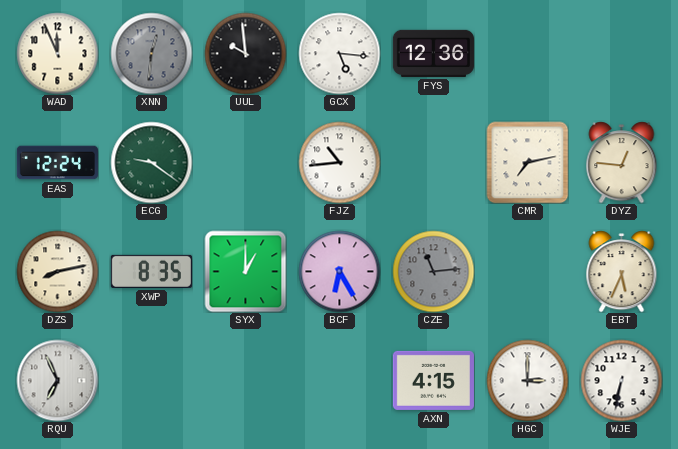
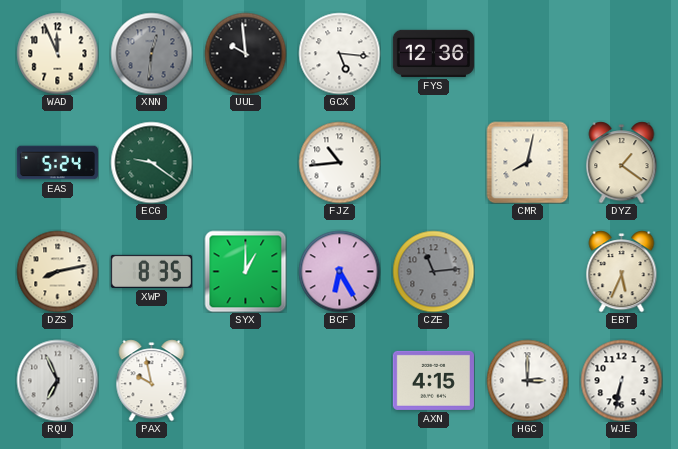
EAS: 12:24 -> 5:24
CMR: 7:13 -> 8:02
DYZ: 12:46 -> 1:21
PAX: none -> 9:58
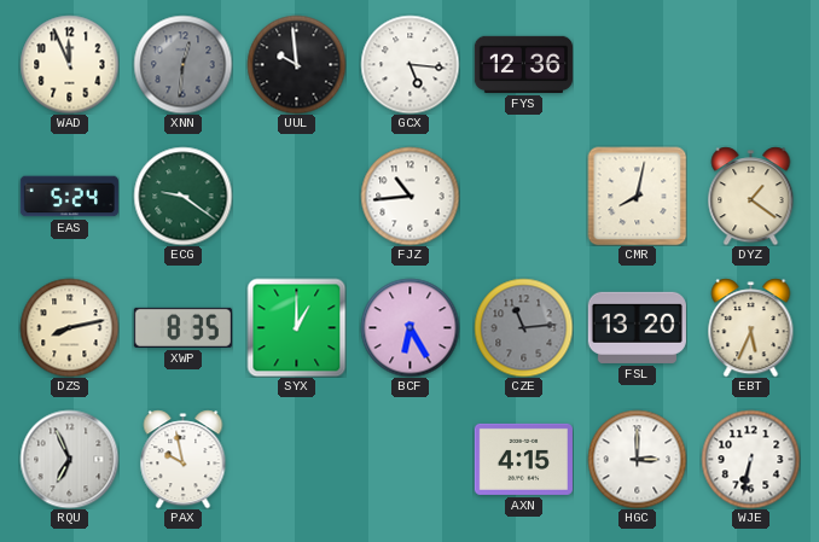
FSL: none -> 13:20
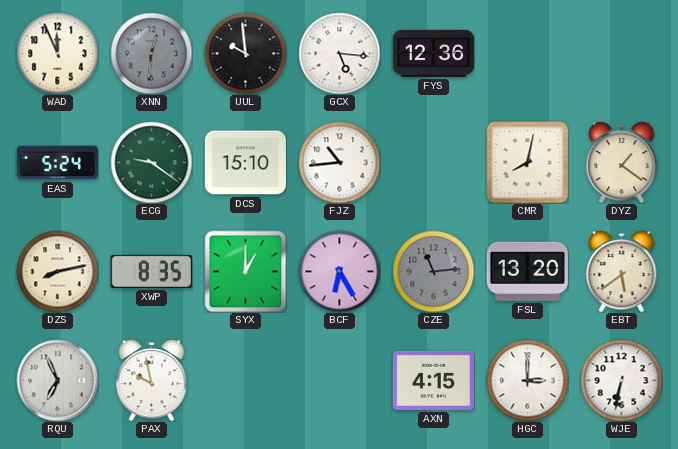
DCS: none -> 15:10
EBT: 5:34 -> 5:39
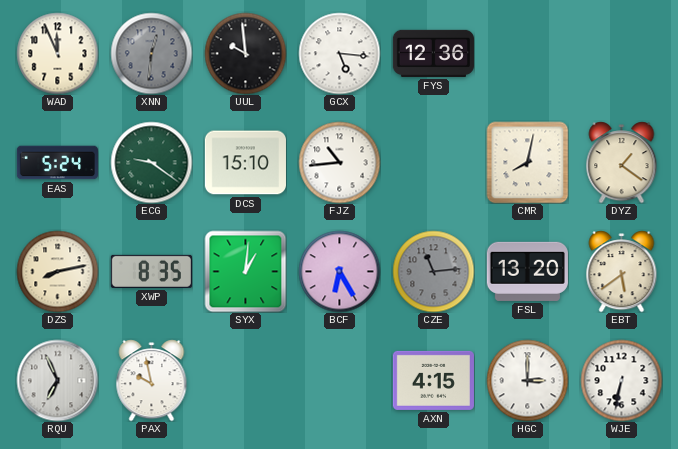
SYX: 1:00 -> 1:01
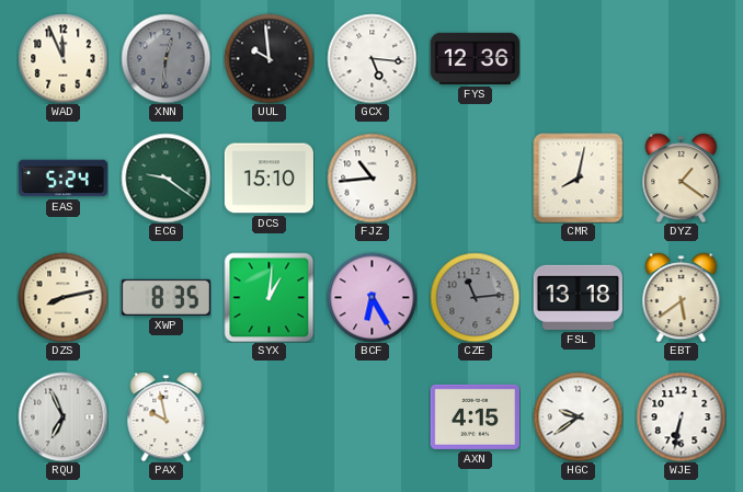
FSL: 13:20 -> 13:18
HGC: 3:00 -> 9:39
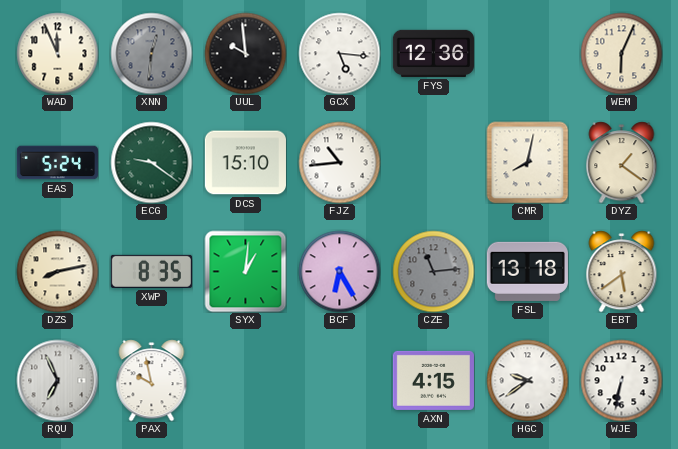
WEM: none -> 6:04
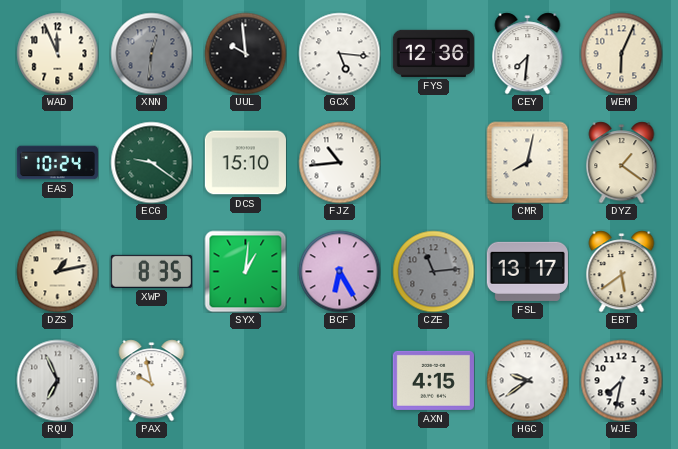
CEY: none -> 7:31
EAS: 5:24 -> 10:24
DZS: 8:13 -> 1:13
FSL: 13:18 -> 13:17
WJE: 6:32 -> 7:32
